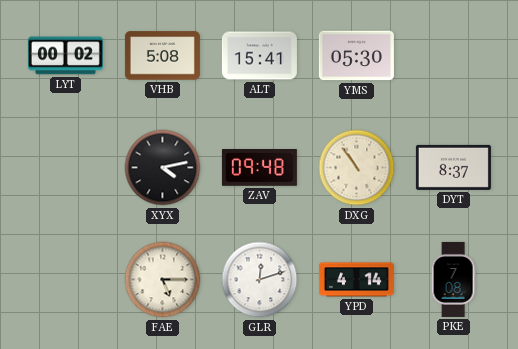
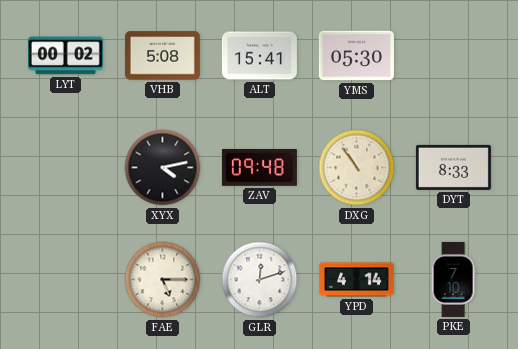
DYT: 8:37 -> 8:33
PKE: 7:08 -> 7:10
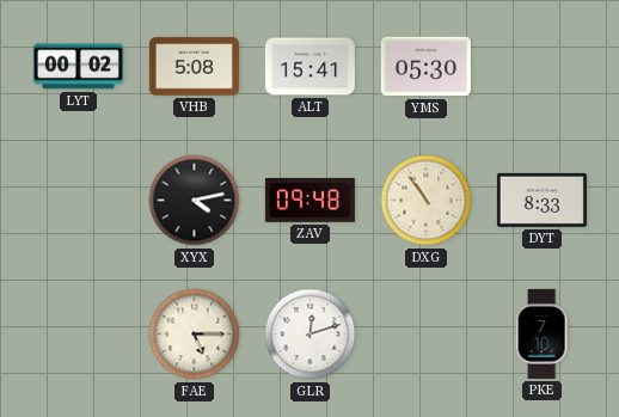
YPD: 4:14 -> none
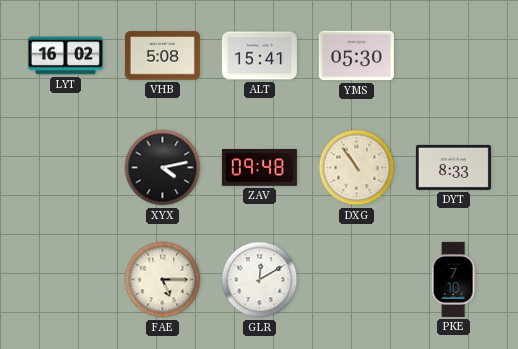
LYT: 00:02 -> 16:02
GLR: 12:12 -> 12:10
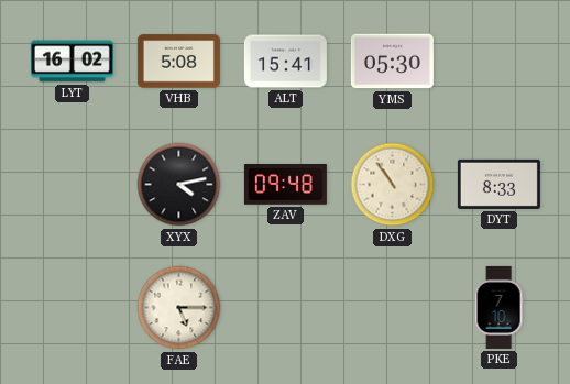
GLR: 12:10 -> none
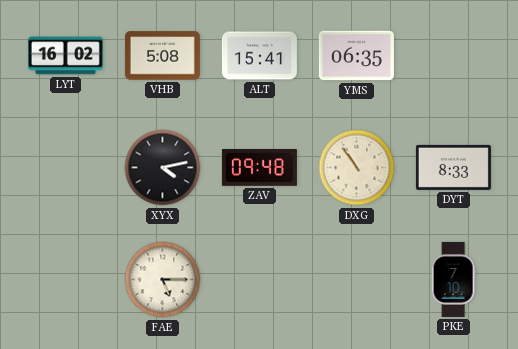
YMS: 05:30 -> 06:35
